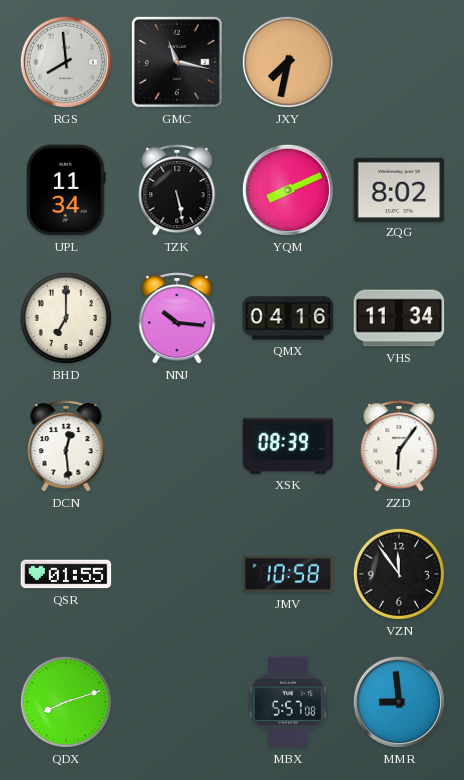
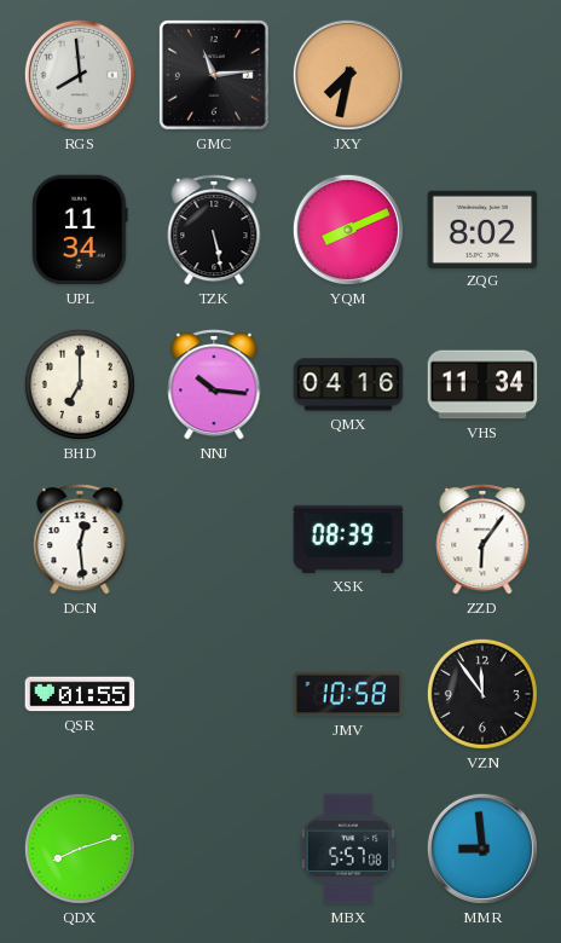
GMC: 11:17 -> 11:14
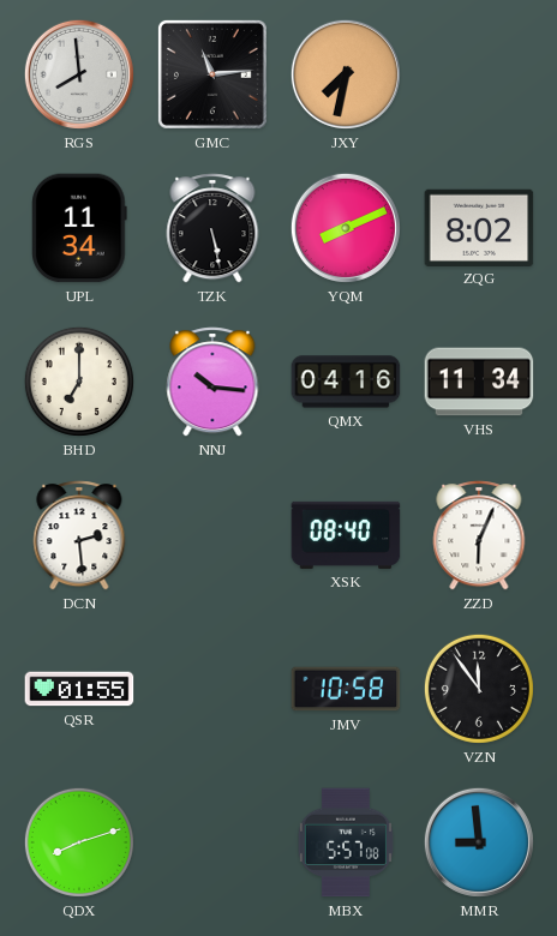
DCN: 12:29 -> 2:29
XSK: 08:39 -> 08:40
ZZD: 6:06 -> 6:04
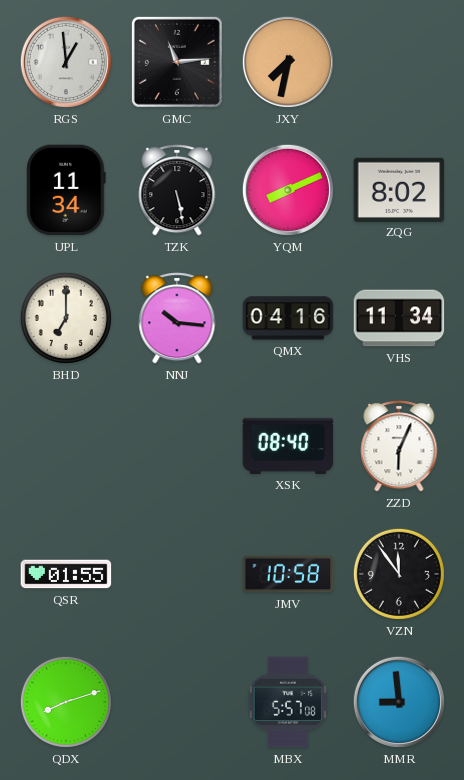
RGS: 7:59 -> 12:59
DCN: 2:29 -> none
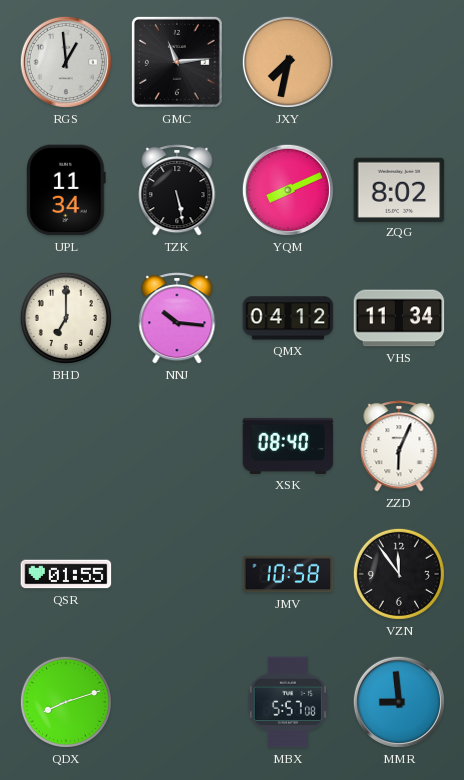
QMX: 04:16 -> 04:12
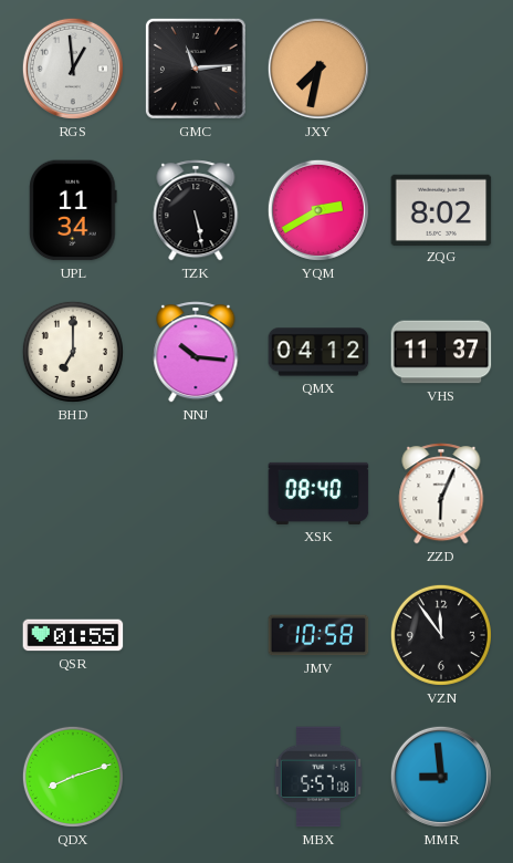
YQM: 8:11 -> 2:40
VHS: 11:34 -> 11:37
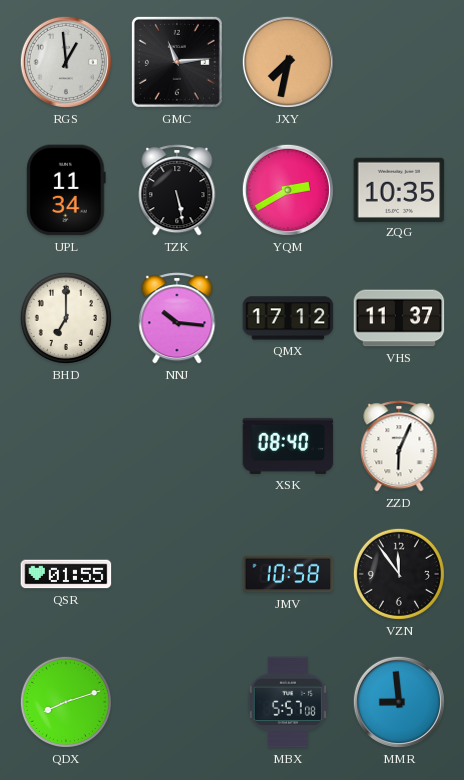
ZQG: 8:02 -> 10:35
QMX: 04:12 -> 17:12
